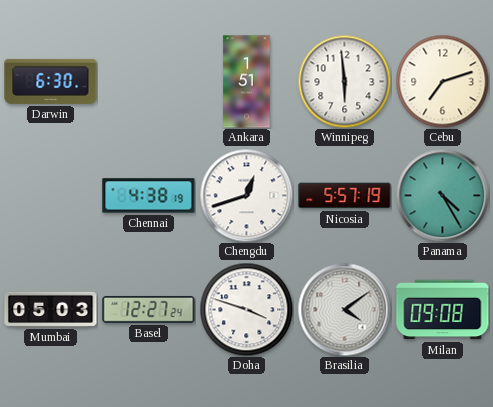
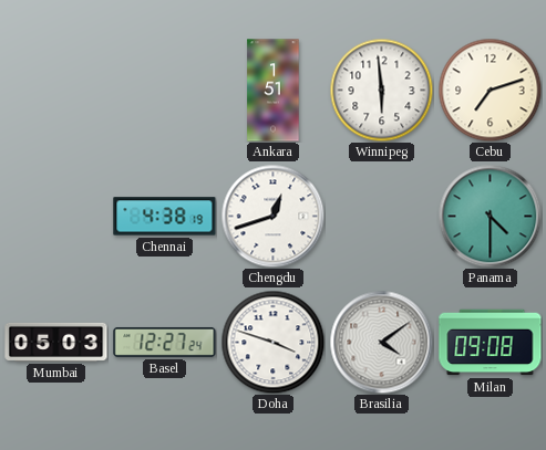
Darwin: 6:30 -> none
Nicosia: 5:57 -> none
Panama: 4:25 -> 4:30
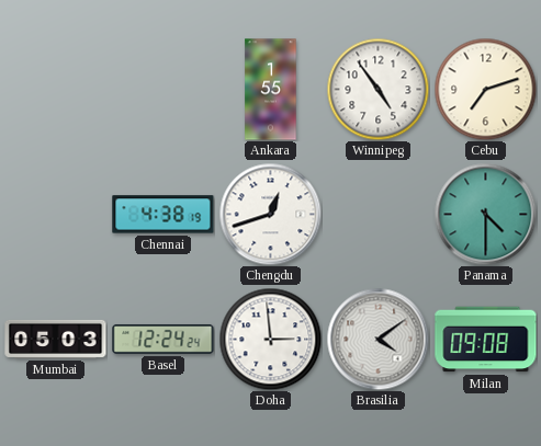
Ankara: 1:51 -> 1:55
Winnipeg: 5:59 -> 4:54
Basel: 12:27 -> 12:24
Doha: 3:48 -> 2:59
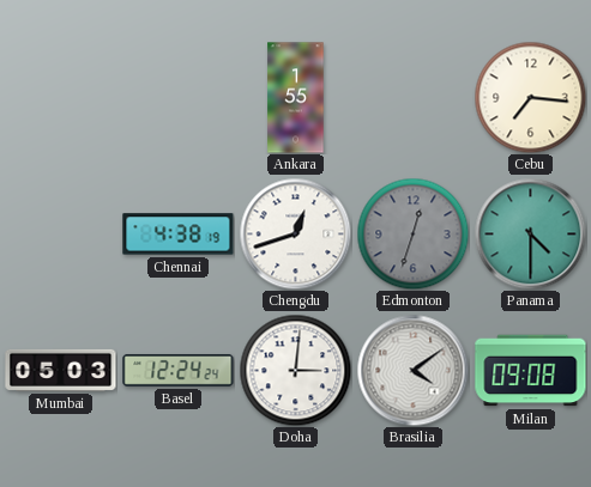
Winnipeg: 4:54 -> none
Cebu: 7:12 -> 7:16
Edmonton: none -> 12:33
Doha: 2:59 -> 3:01
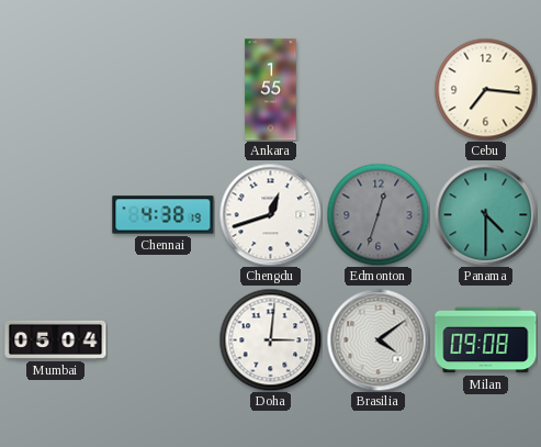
Mumbai: 05:03 -> 05:04
Basel: 12:24 -> none
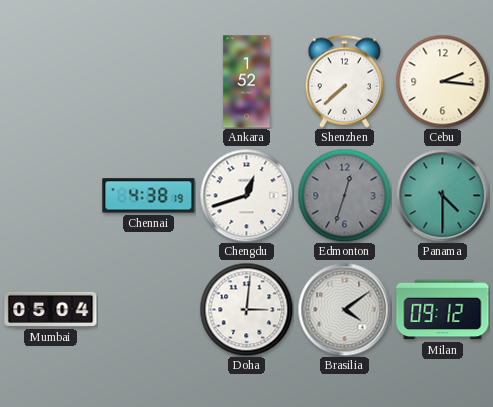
Ankara: 1:55 -> 1:52
Shenzhen: none -> 7:38
Cebu: 7:16 -> 2:16
Milan: 09:08 -> 09:12
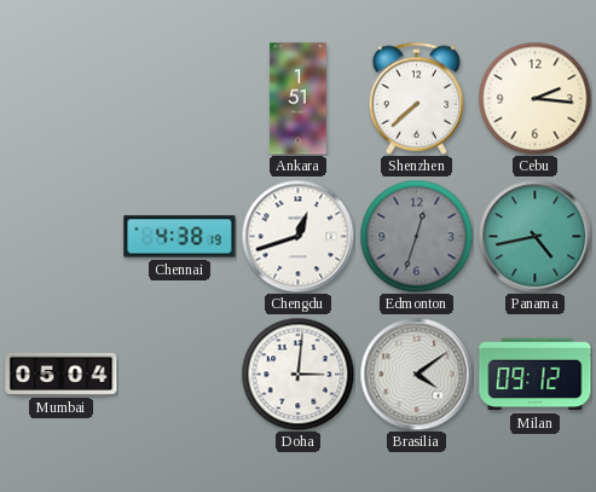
Ankara: 1:52 -> 1:51
Panama: 4:30 -> 4:43
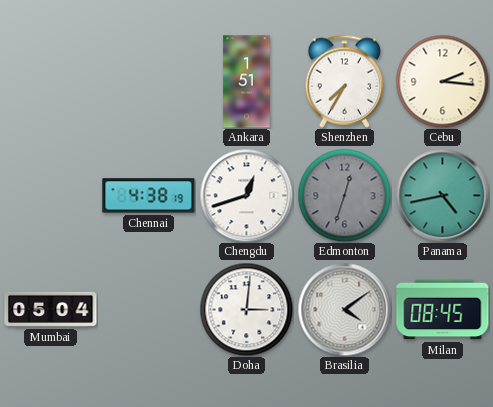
Shenzhen: 7:38 -> 7:35
Milan: 09:12 -> 08:45
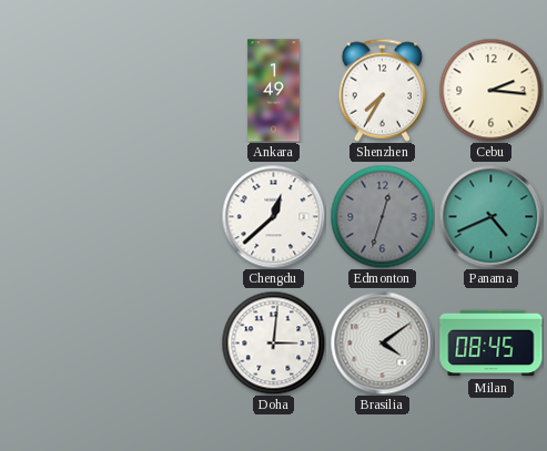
Ankara: 1:51 -> 1:49
Chennai: 4:38 -> none
Chengdu: 12:42 -> 12:38
Panama: 4:43 -> 4:41
Mumbai: 05:04 -> none
